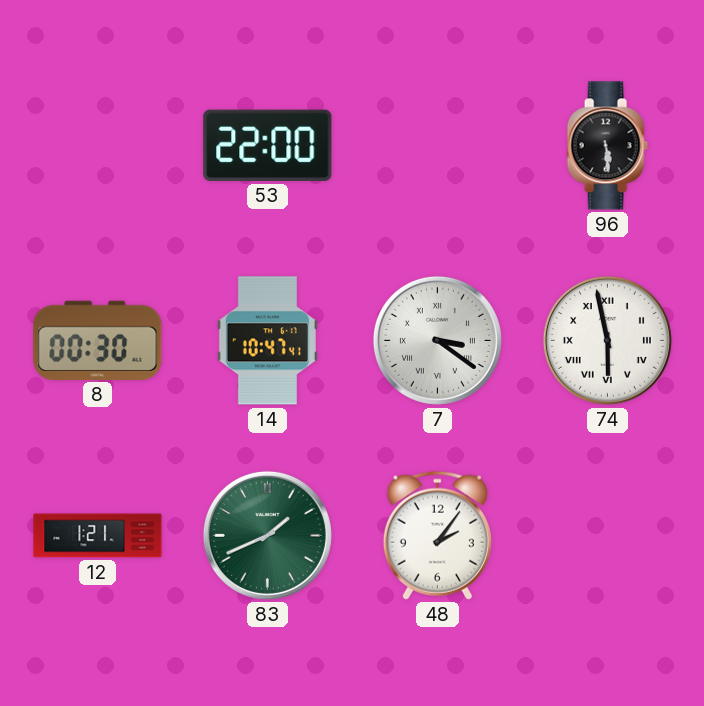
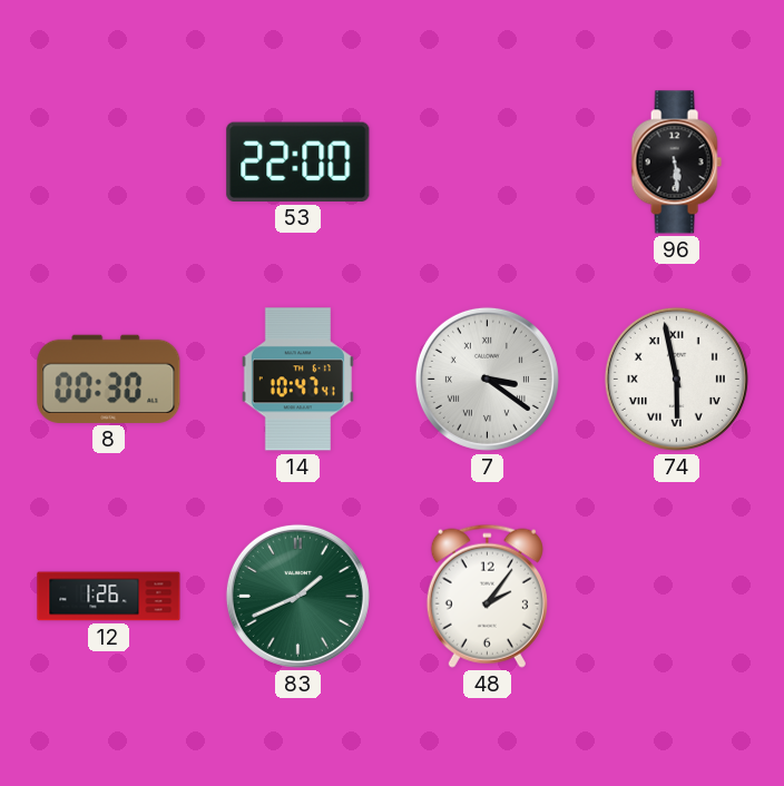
12: 1:21 -> 1:26
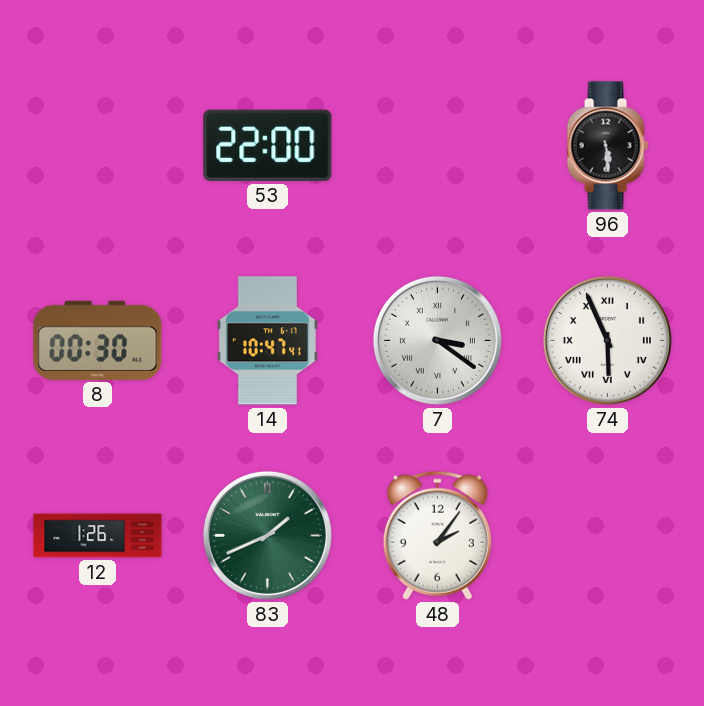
74: 5:58 -> 5:56
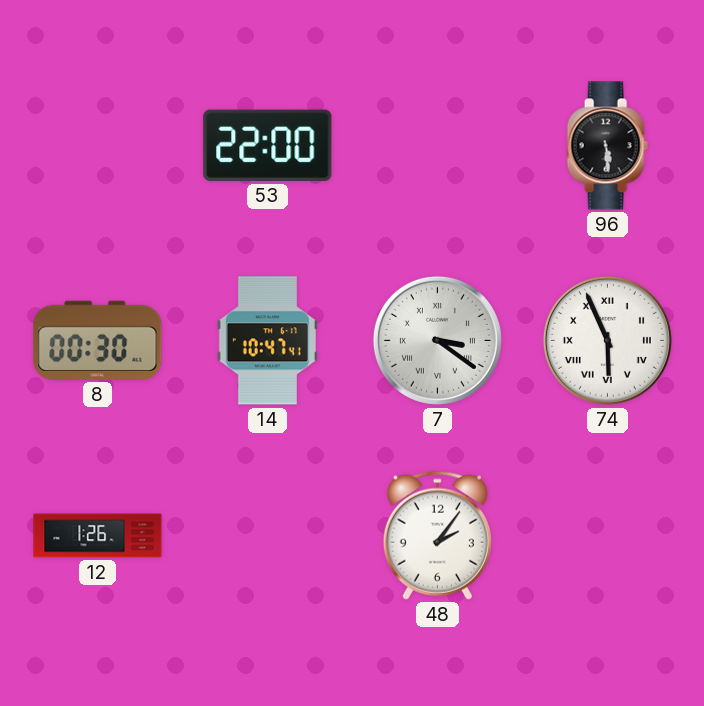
83: 1:41 -> none
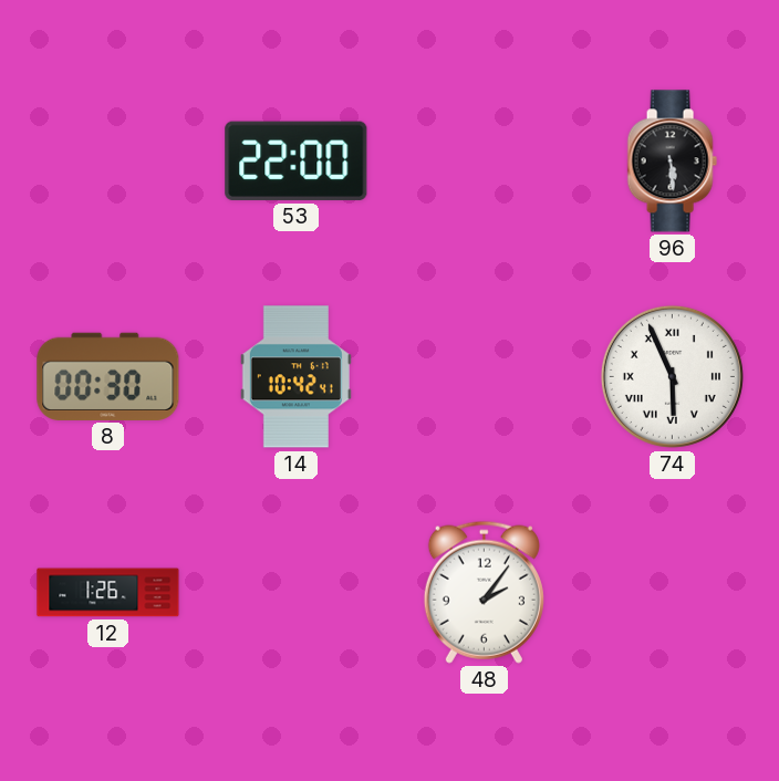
14: 10:47 -> 10:42
7: 3:21 -> none
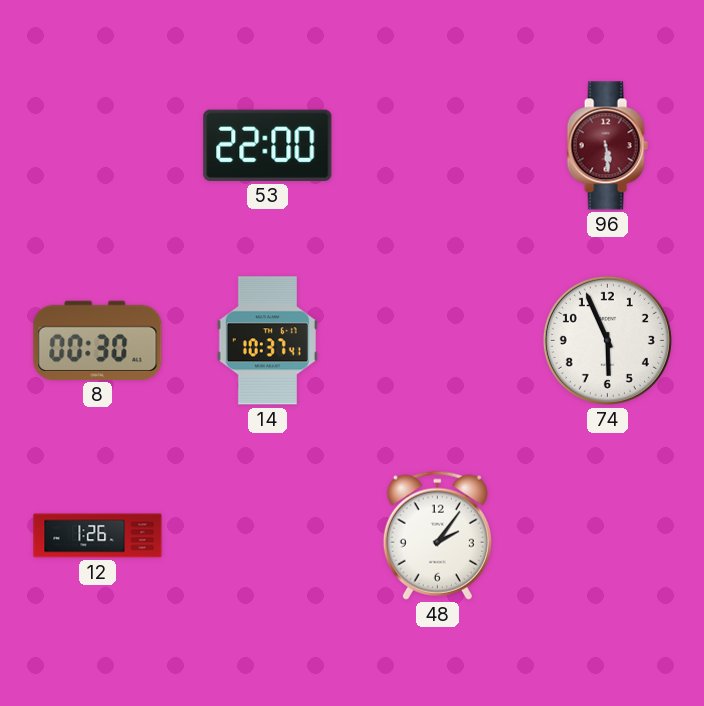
96 dial: black -> burgundy
14: 10:42 -> 10:37
74 numerals: Roman -> Arabic
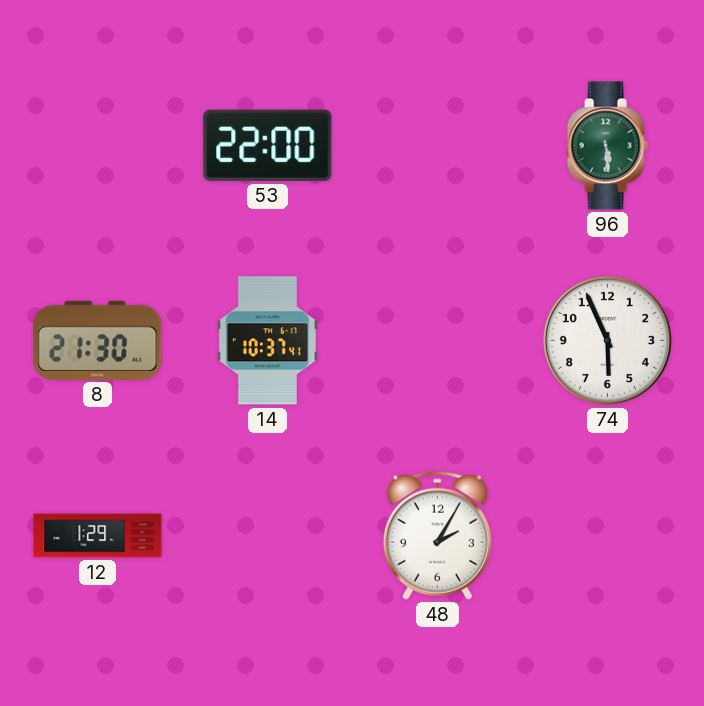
96 dial: burgundy -> green
8: 00:30 -> 21:30
12: 1:26 -> 1:29
48: 2:06 -> 2:05
